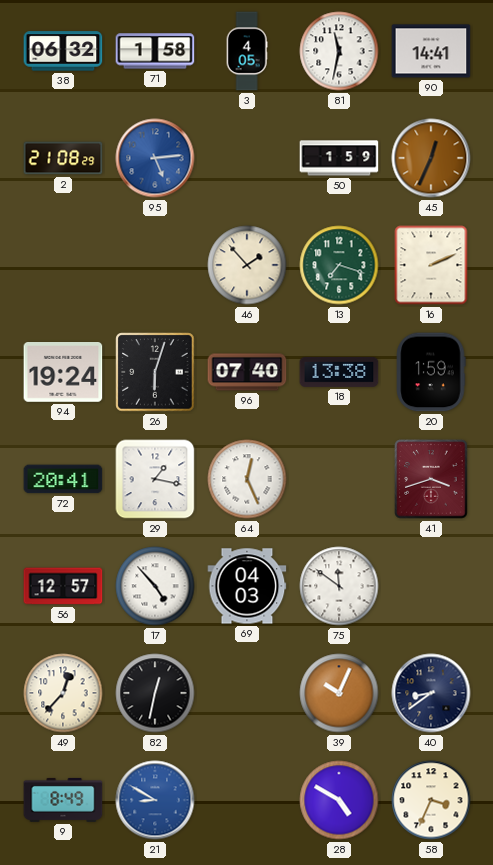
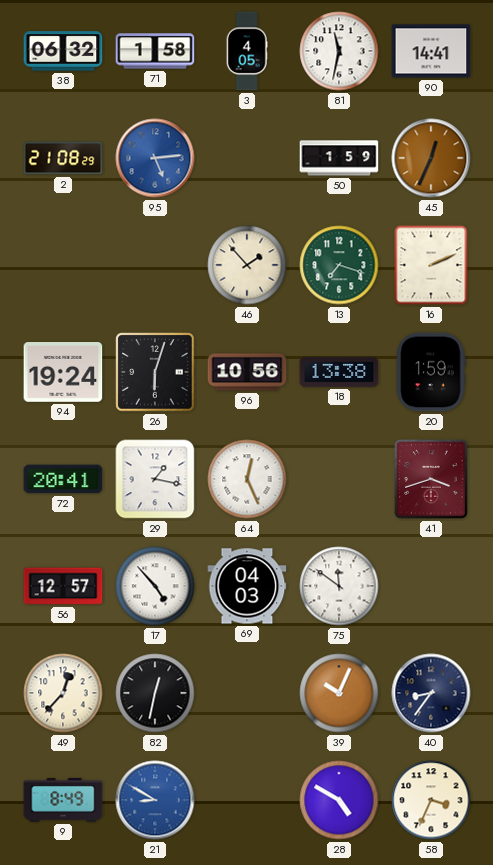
96: 07:40 -> 10:56
40: 8:39 -> 8:36
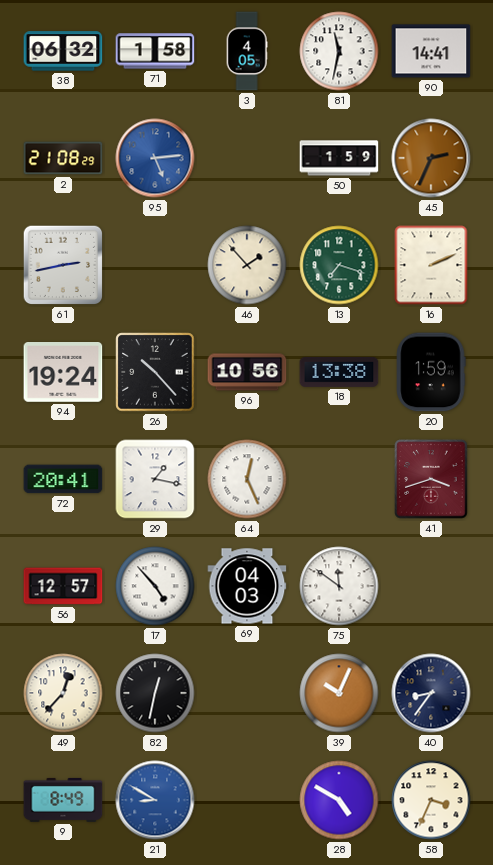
45: 12:34 -> 2:34
61: none -> 2:43
26: 6:03 -> 10:23
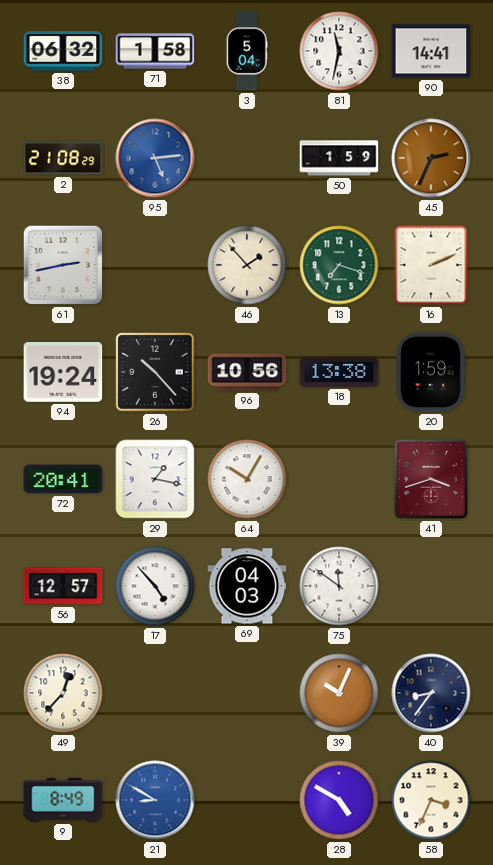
3: 4:05 -> 5:04
64: 12:26 -> 10:05
82: 12:32 -> none
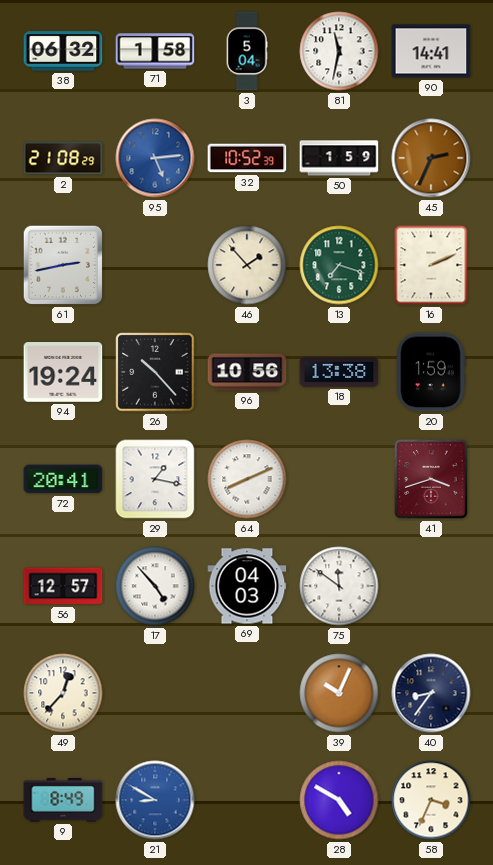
32: none -> 10:52
64: 10:05 -> 8:11
